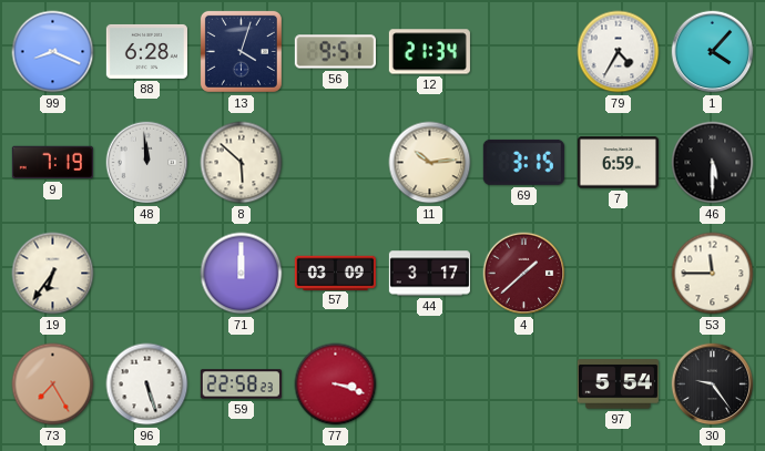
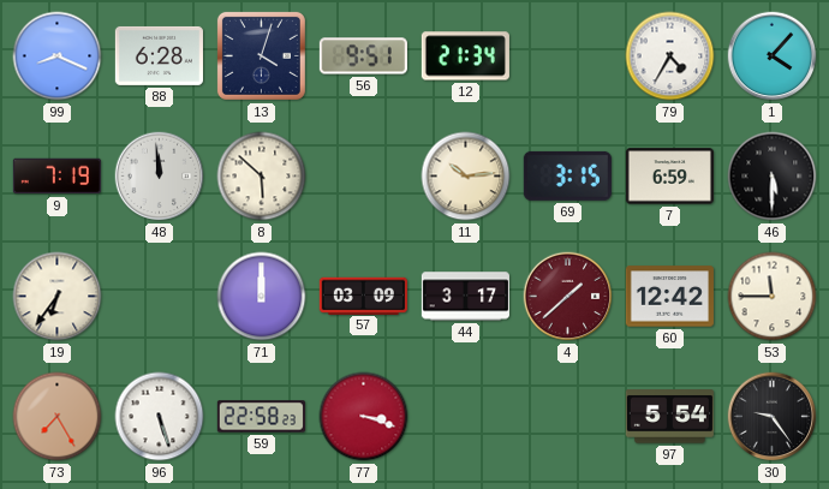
60: none -> 12:42
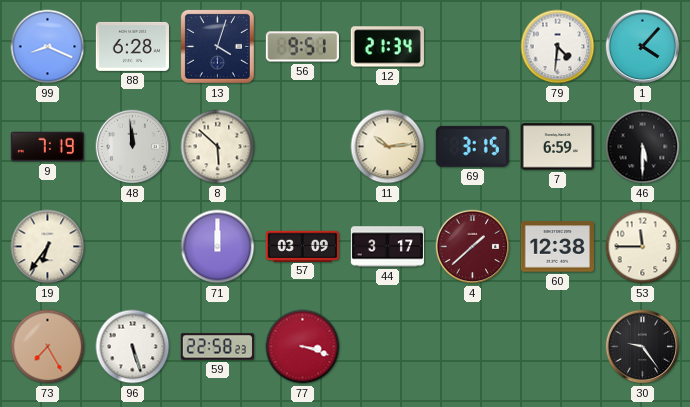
79: 4:35 -> 4:31
60: 12:42 -> 12:38
97: 5:54 -> none
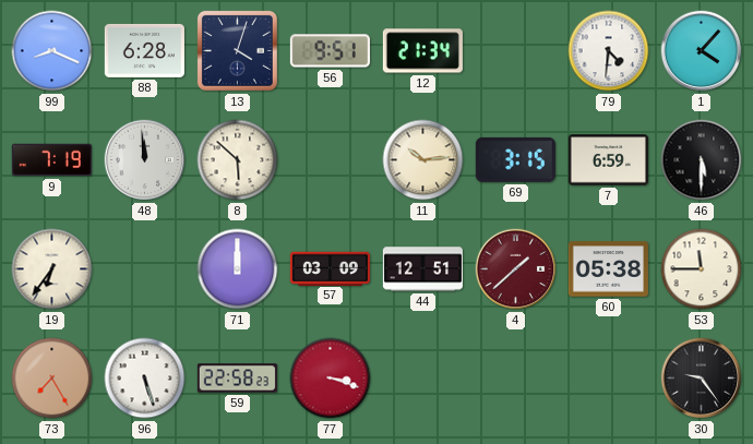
44: 3:17 -> 12:51
60: 12:38 -> 05:38
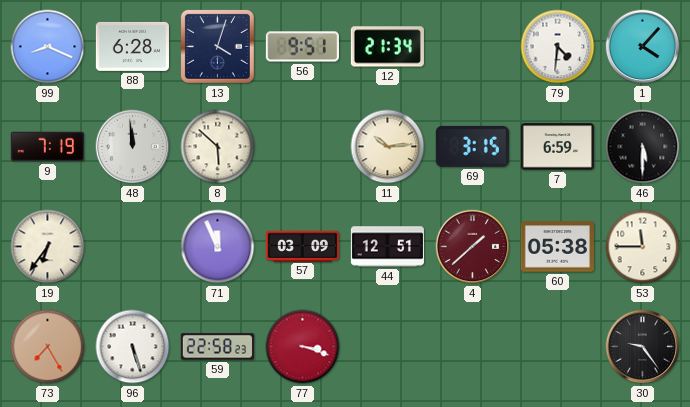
71: 12:00 -> 11:56
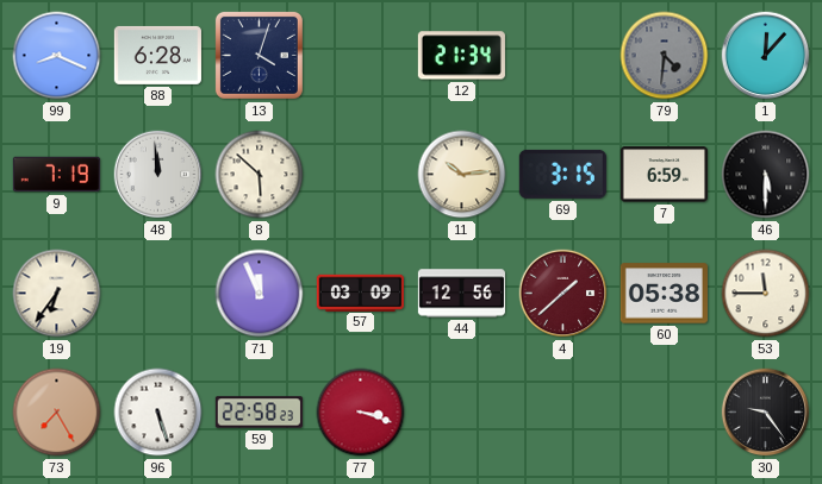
56: 9:51 -> none
79 dial: white -> grey
1: 4:07 -> 12:07
44: 12:51 -> 12:56
